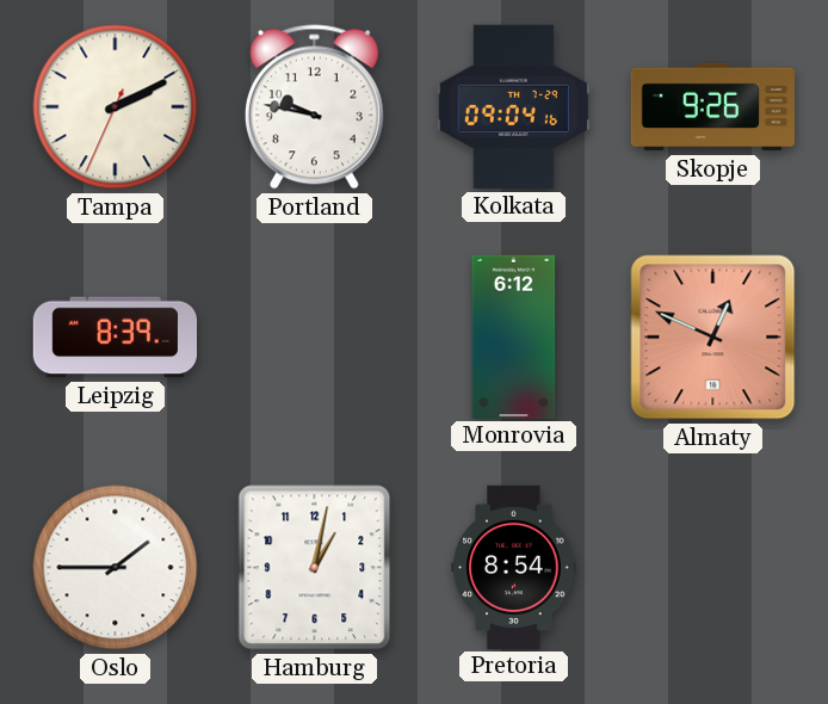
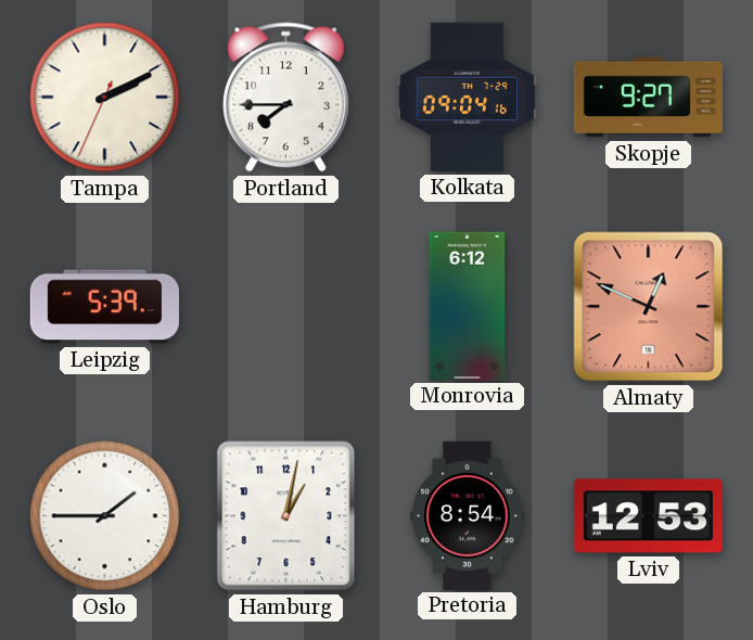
Portland: 9:47 -> 7:45
Skopje: 9:26 -> 9:27
Leipzig: 8:39 -> 5:39
Lviv: none -> 12:53
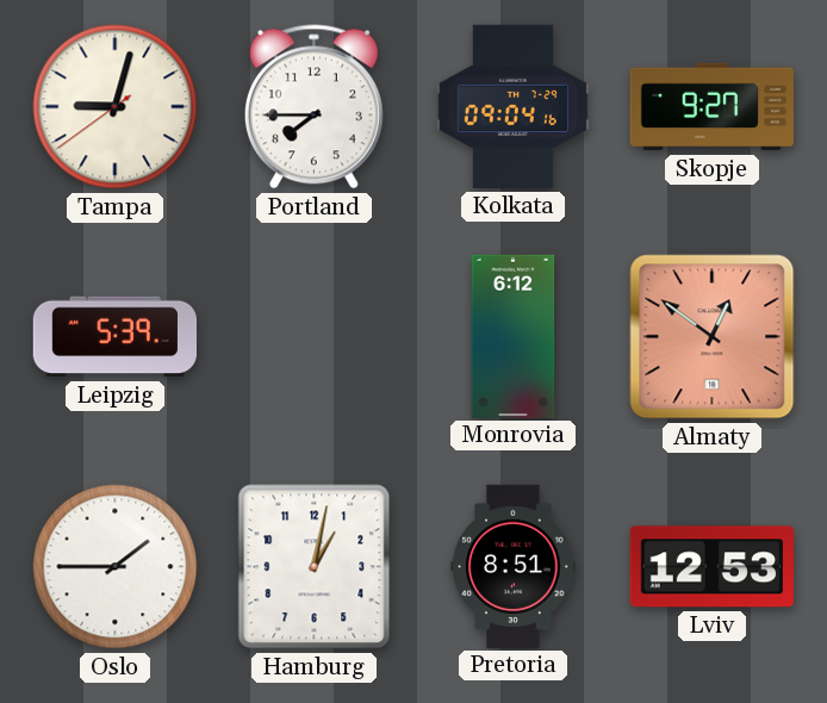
Tampa: 2:10 -> 9:02
Almaty: 12:49 -> 12:51
Pretoria: 8:54 -> 8:51
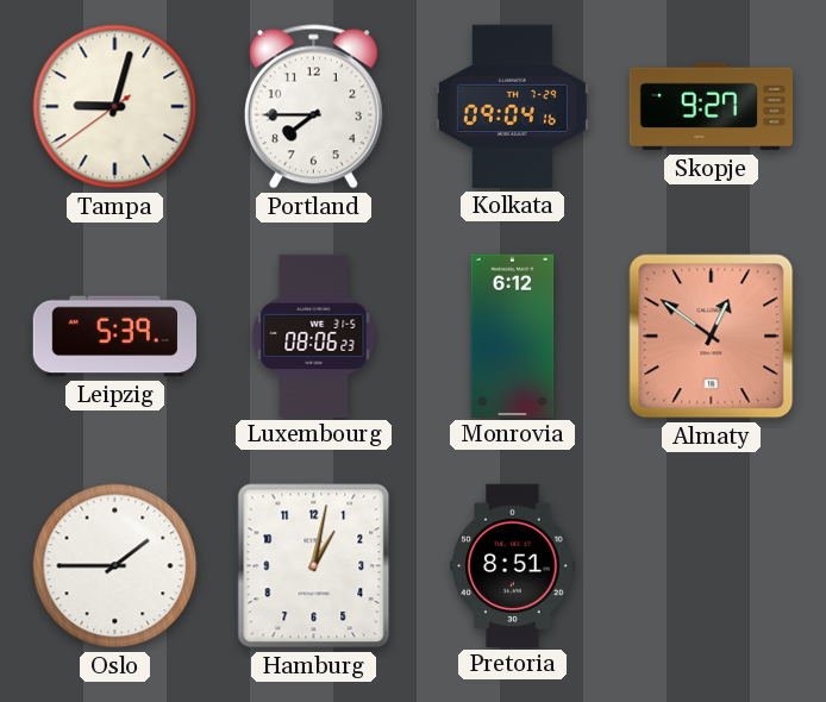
Luxembourg: none -> 08:06
Lviv: 12:53 -> none
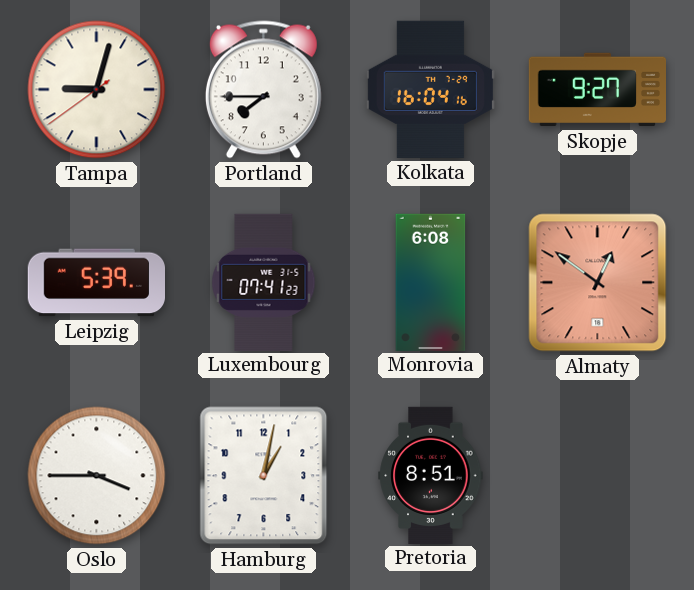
Kolkata: 09:04 -> 16:04
Luxembourg: 08:06 -> 07:41
Monrovia: 6:12 -> 6:08
Oslo: 1:45 -> 3:45
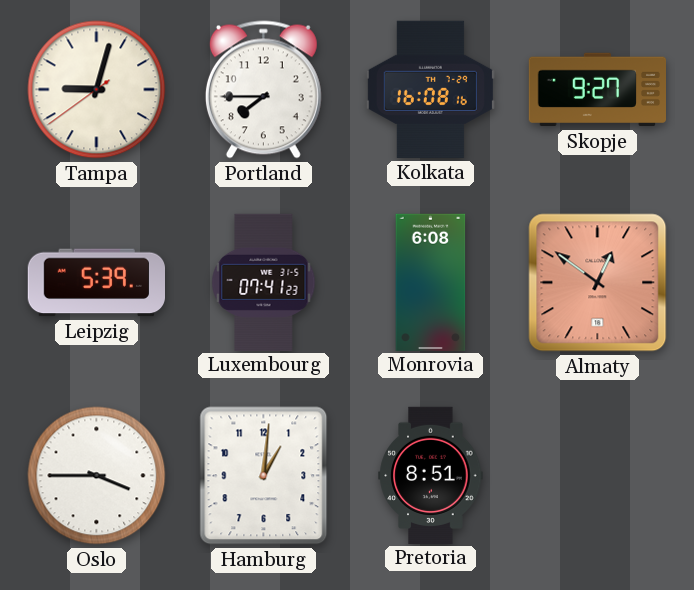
Kolkata: 16:04 -> 16:08
Hamburg: 1:02 -> 1:01
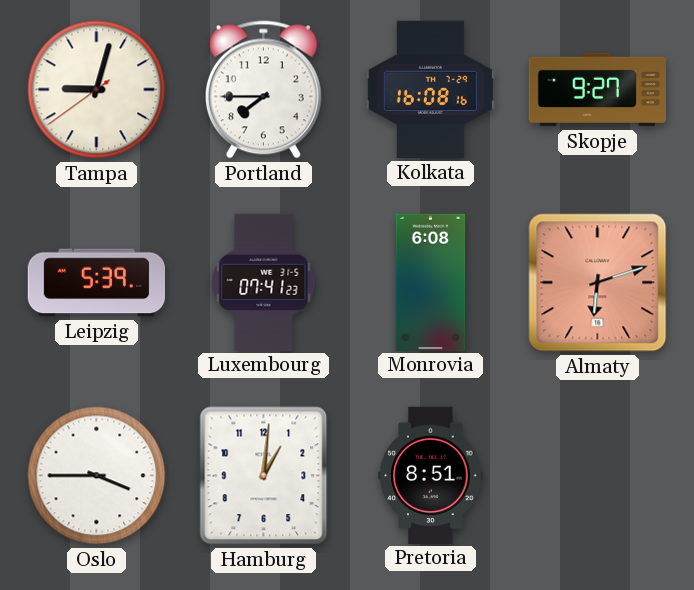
Almaty: 12:51 -> 6:12
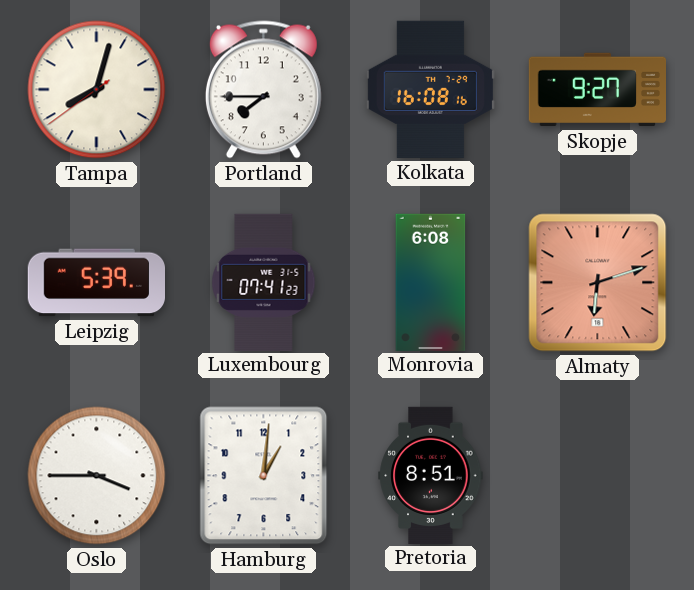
Tampa: 9:02 -> 8:02
